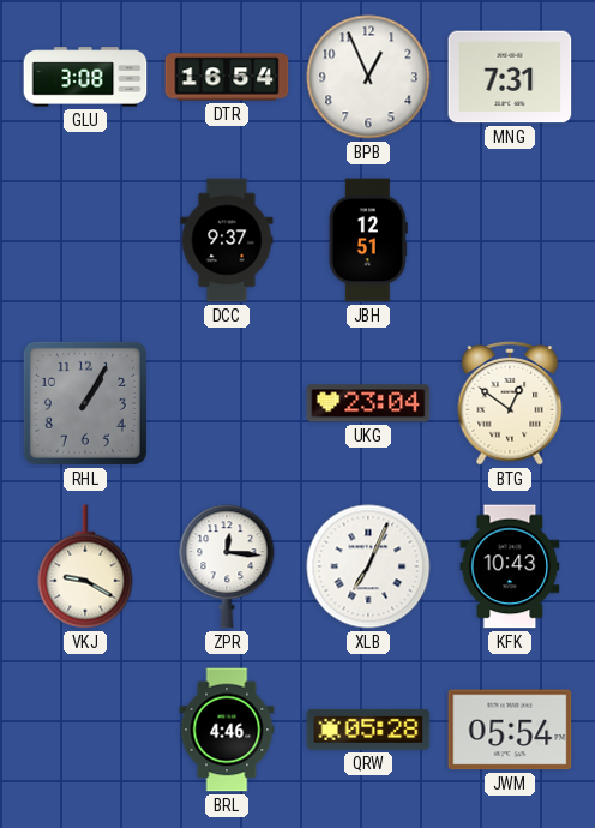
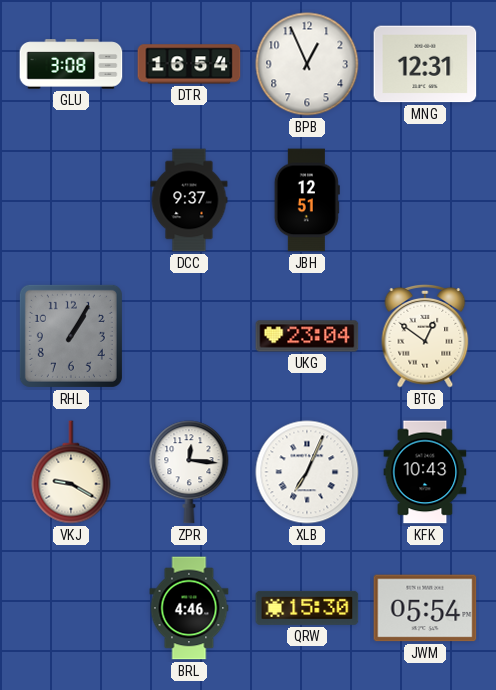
MNG: 7:31 -> 12:31
QRW: 05:28 -> 15:30
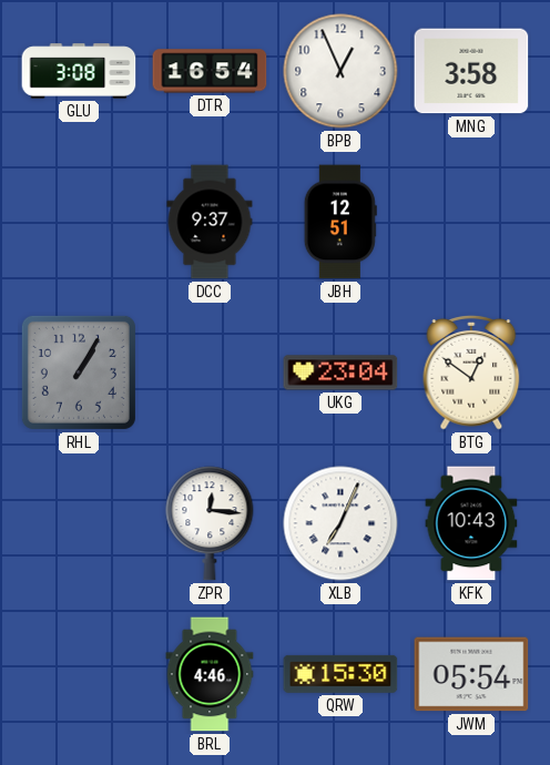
MNG: 12:31 -> 3:58
VKJ: 9:20 -> none
